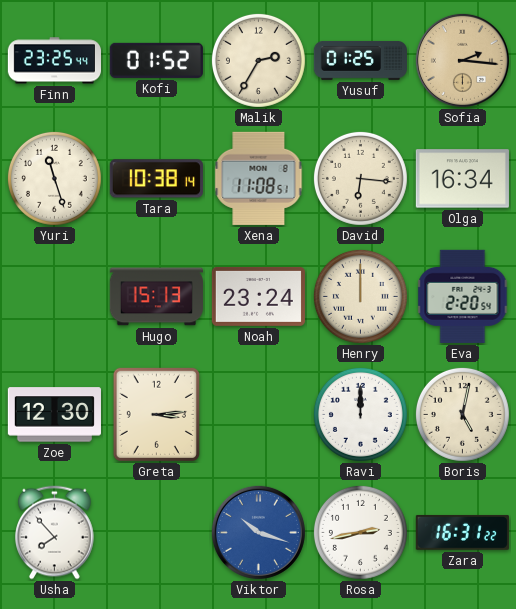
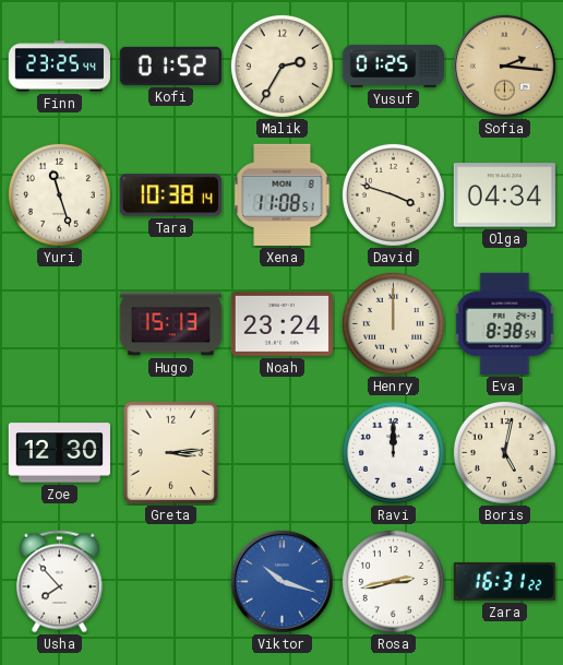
David: 6:16 -> 3:48
Olga: 16:34 -> 04:34
Eva: 2:20 -> 8:38
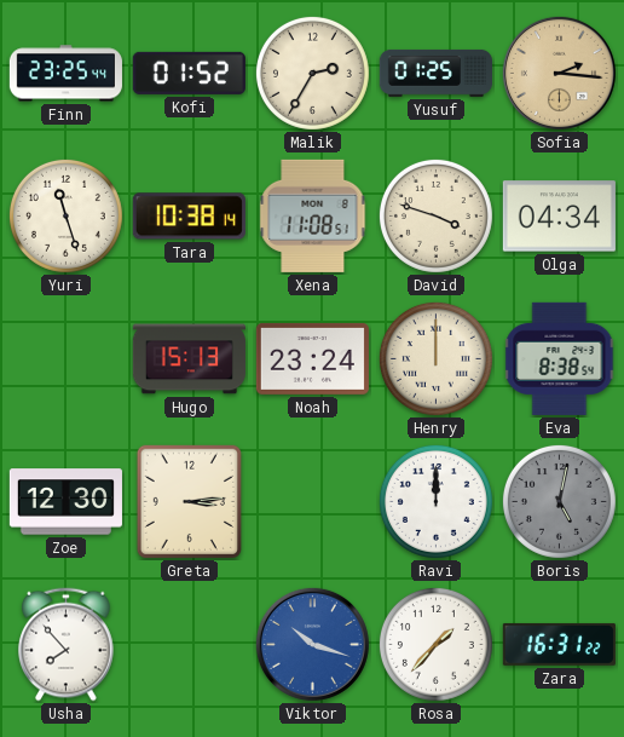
Boris dial: cream -> grey
Rosa: 2:43 -> 1:37
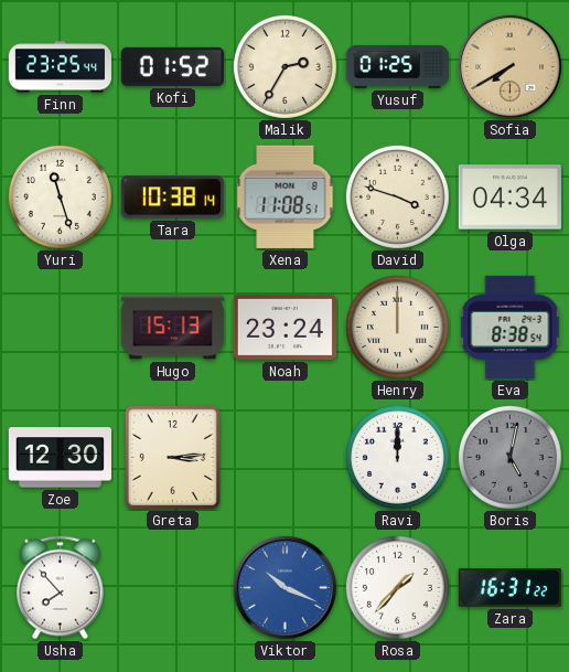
Sofia: 2:16 -> 7:40
Viktor: 10:18 -> 10:19
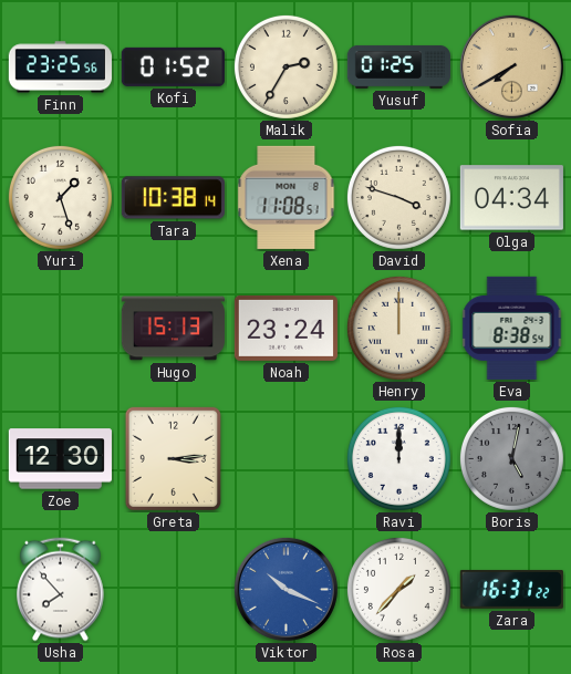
Finn: 23:25:44 -> 23:25:56
Yuri: 11:27 -> 1:27
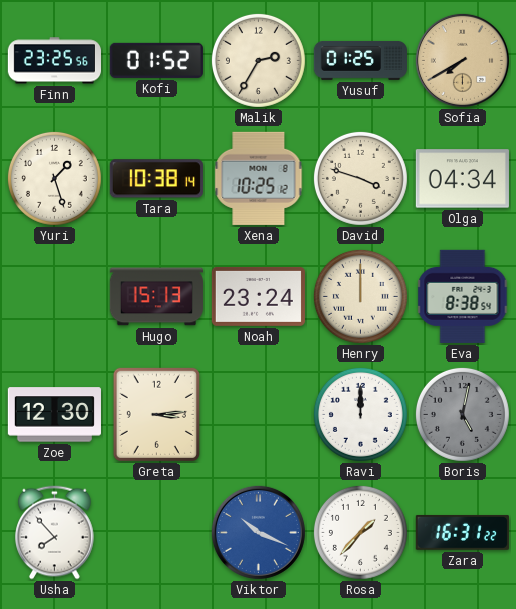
Xena: 11:08 -> 10:25
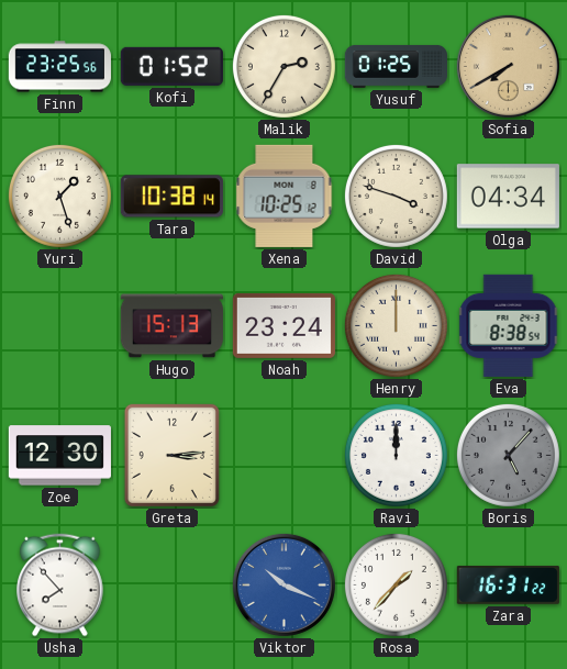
Boris: 5:02 -> 5:07
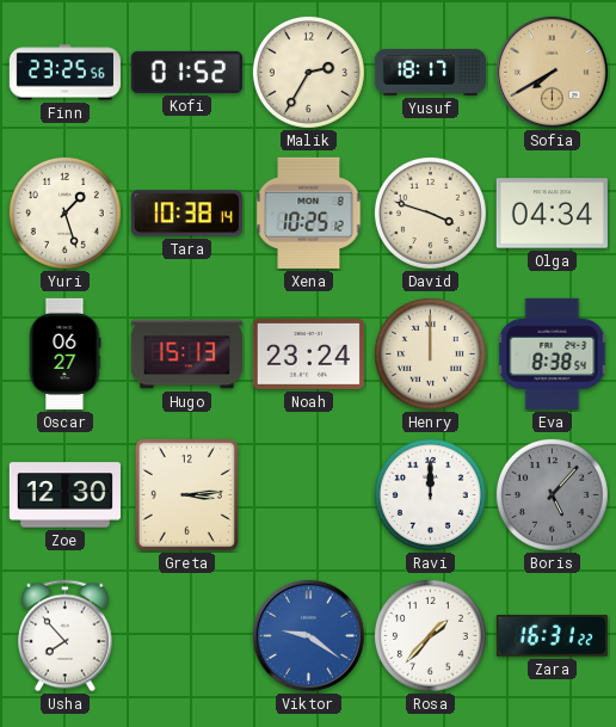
Yusuf: 01:25 -> 18:17
Oscar: none -> 06:27
Viktor: 10:19 -> 9:21
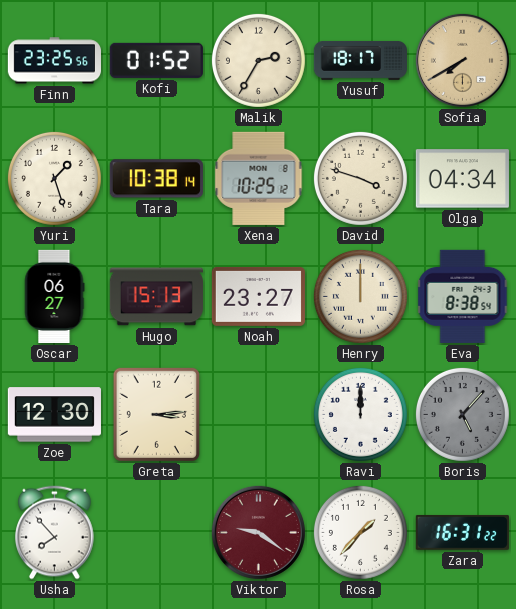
Noah: 23:24 -> 23:27
Viktor dial: blue -> burgundy
